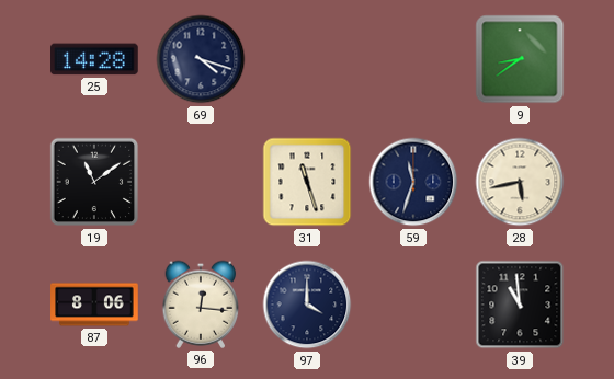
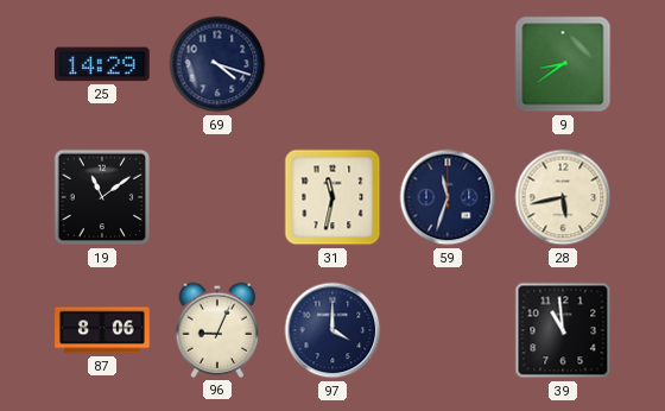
25: 14:28 -> 14:29
31: 11:27 -> 11:32
96: 12:16 -> 9:04
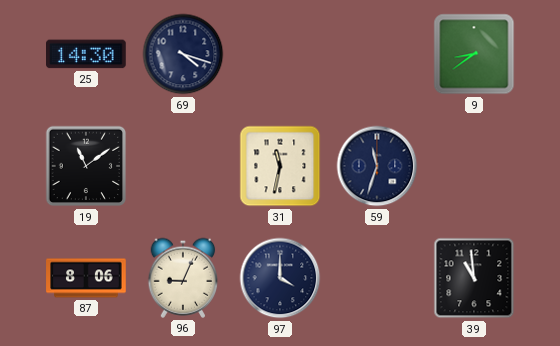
25: 14:29 -> 14:30
28: 5:43 -> none
